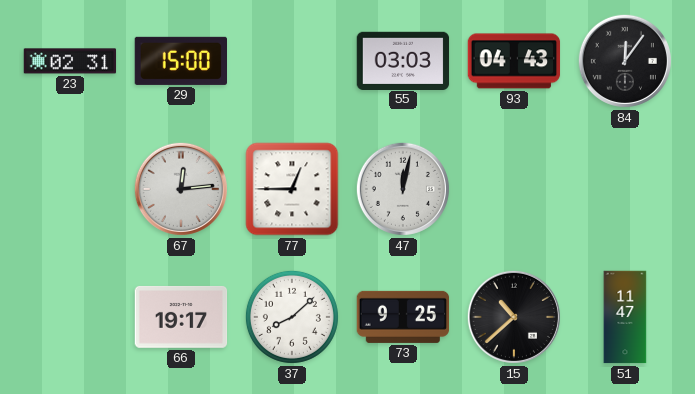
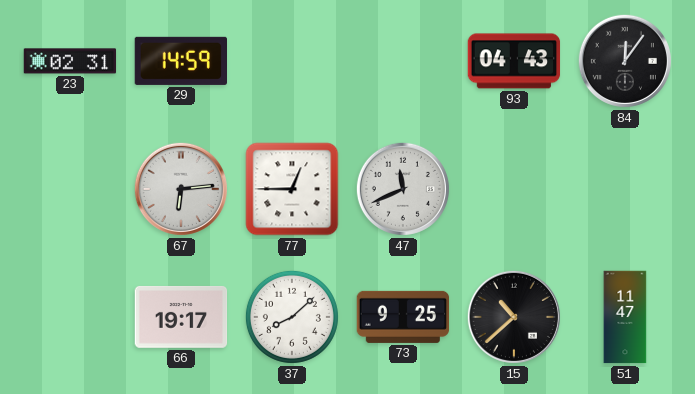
29: 15:00 -> 14:59
55: 03:03 -> none
67: 12:14 -> 6:14
47: 12:02 -> 11:41
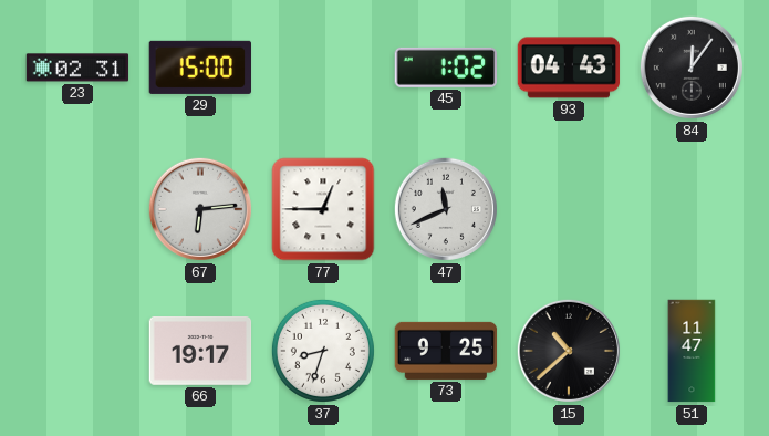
29: 14:59 -> 15:00
45: none -> 1:02
37: 8:08 -> 8:33
